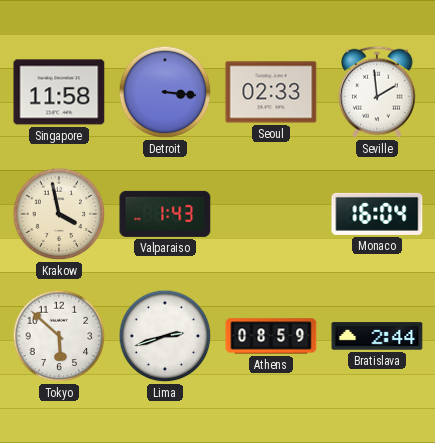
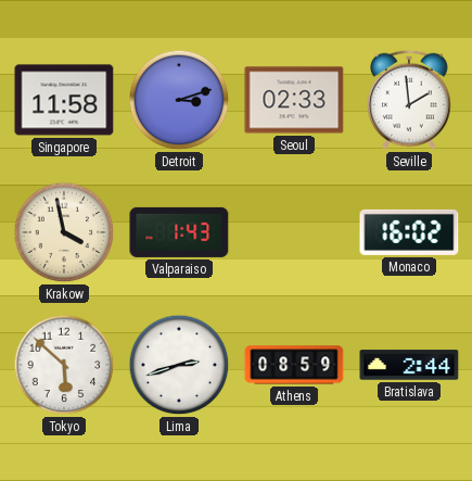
Detroit: 3:16 -> 3:12
Monaco: 16:04 -> 16:02
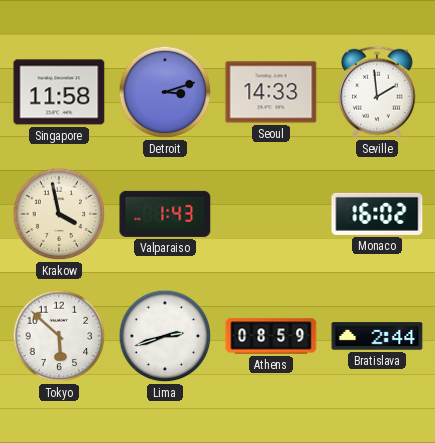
Seoul: 02:33 -> 14:33
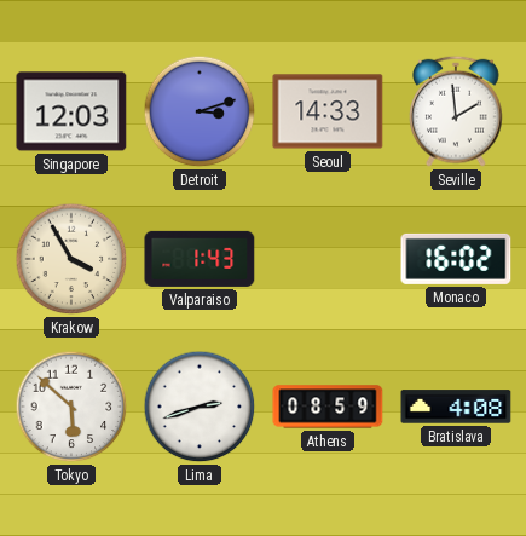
Singapore: 11:58 -> 12:03
Krakow: 3:58 -> 3:55
Bratislava: 2:44 -> 4:08
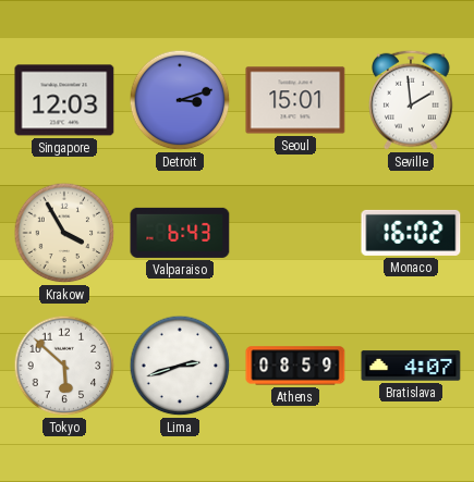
Seoul: 14:33 -> 15:01
Valparaiso: 1:43 -> 6:43
Bratislava: 4:08 -> 4:07
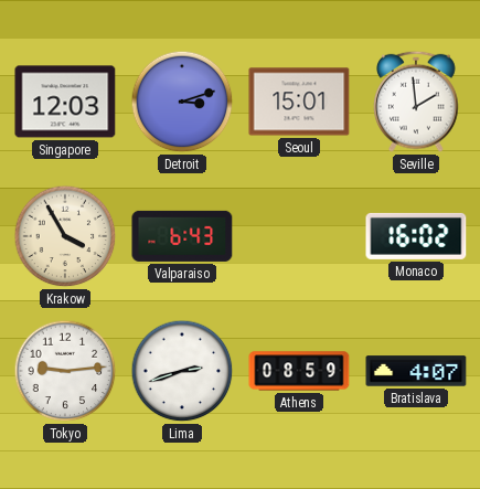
Tokyo: 5:52 -> 9:14
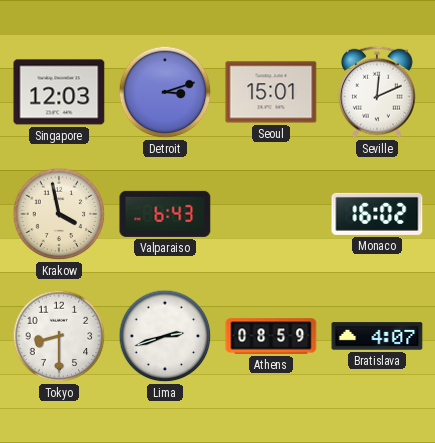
Seville: 1:59 -> 12:11
Krakow: 3:55 -> 3:58
Tokyo: 9:14 -> 8:30
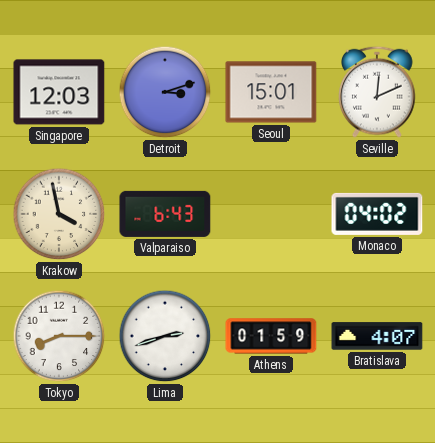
Monaco: 16:02 -> 04:02
Tokyo: 8:30 -> 8:15
Athens: 08:59 -> 01:59
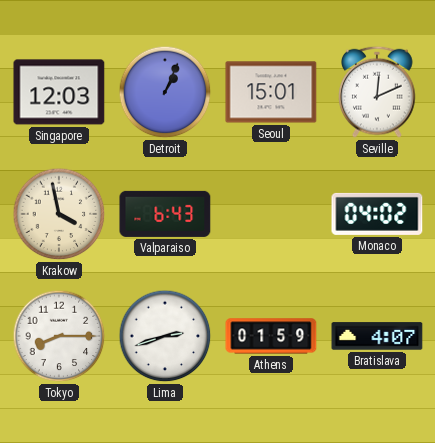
Detroit: 3:12 -> 1:04
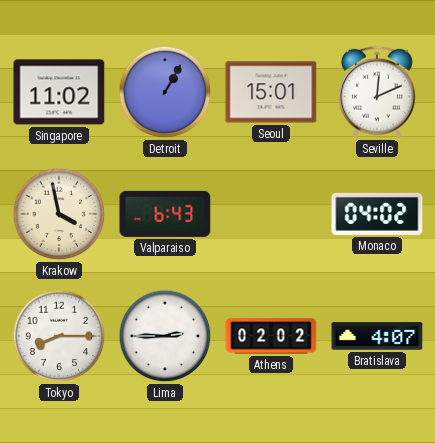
Singapore: 12:03 -> 11:02
Detroit: 1:04 -> 1:05
Lima: 2:42 -> 2:45
Athens: 01:59 -> 02:02
